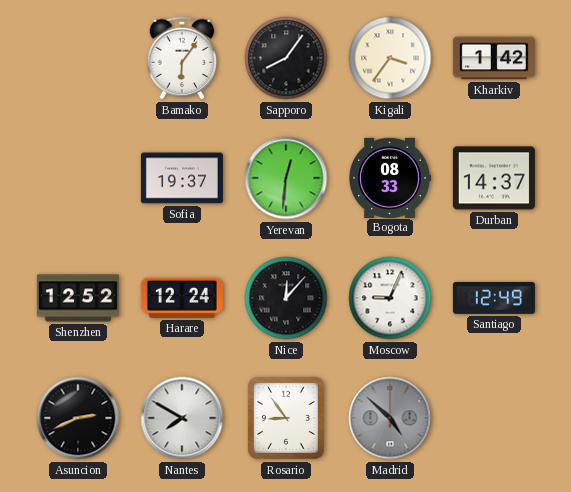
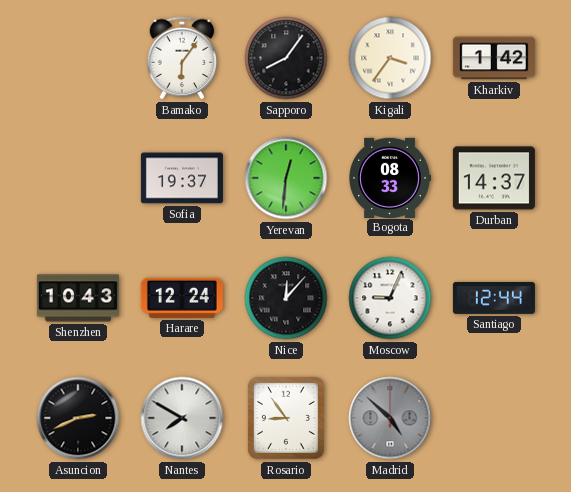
Shenzhen: 12:52 -> 10:43
Santiago: 12:49 -> 12:44
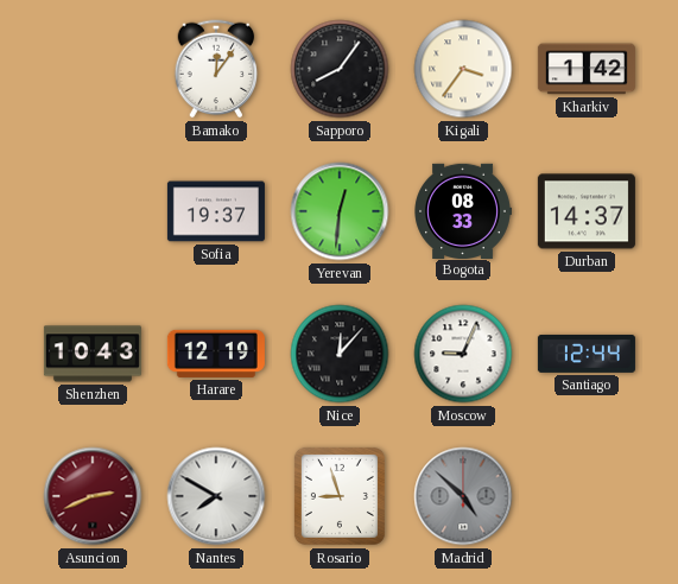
Bamako: 6:06 -> 12:06
Harare: 12:24 -> 12:19
Asuncion dial: black -> burgundy
Rosario: 8:54 -> 8:57
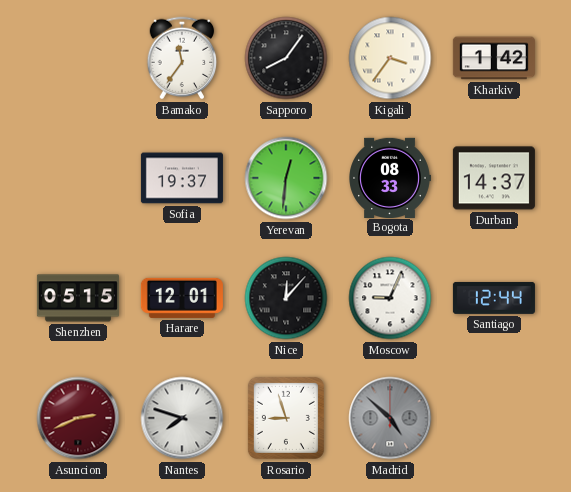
Bamako: 12:06 -> 11:36
Shenzhen: 10:43 -> 05:15
Harare: 12:19 -> 12:01
Nantes: 7:50 -> 7:48
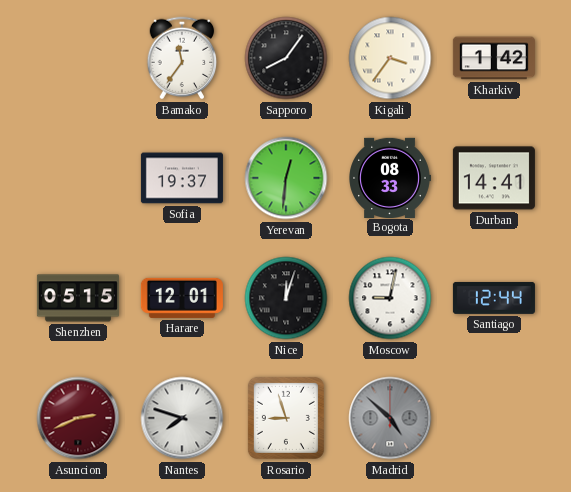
Durban: 14:37 -> 14:41
Nice: 12:07 -> 12:03
Moscow: 9:04 -> 9:02
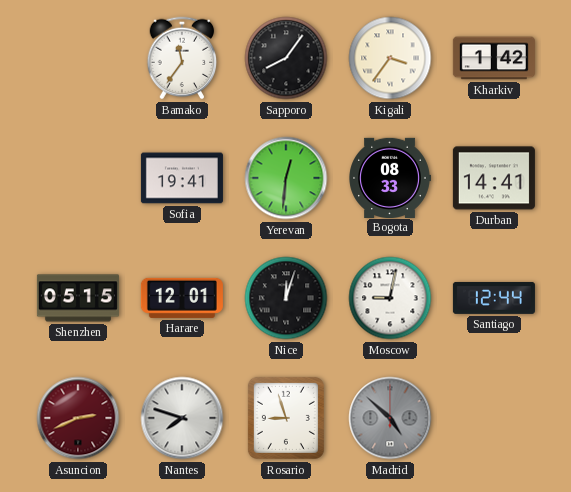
Sofia: 19:37 -> 19:41
